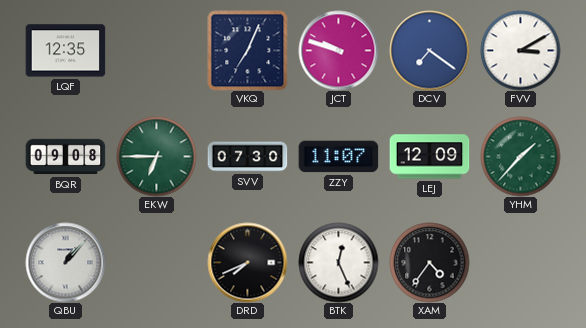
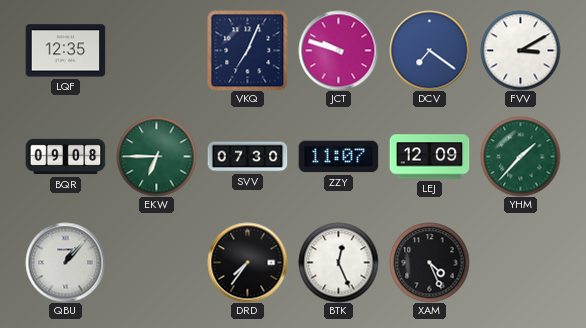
DRD: 7:41 -> 7:36
XAM: 4:36 -> 4:26
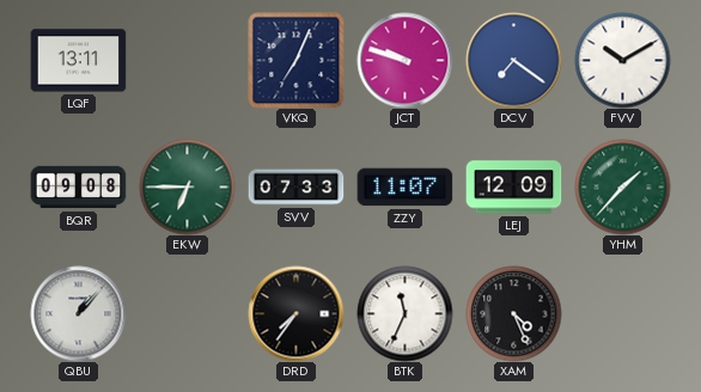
LQF: 12:35 -> 13:11
FVV: 3:10 -> 10:10
SVV: 07:30 -> 07:33
BTK: 12:26 -> 11:34
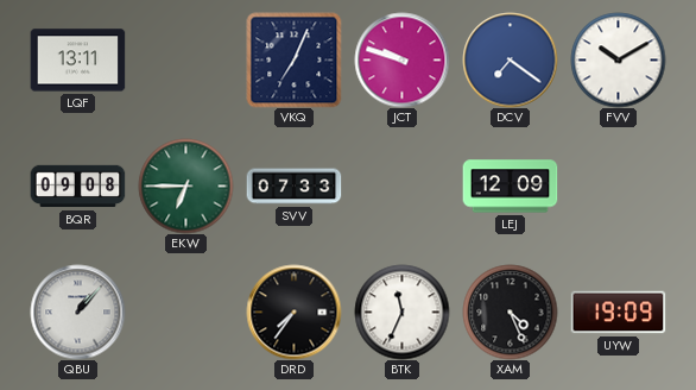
ZZY: 11:07 -> none
YHM: 1:37 -> none
UYW: none -> 19:09
